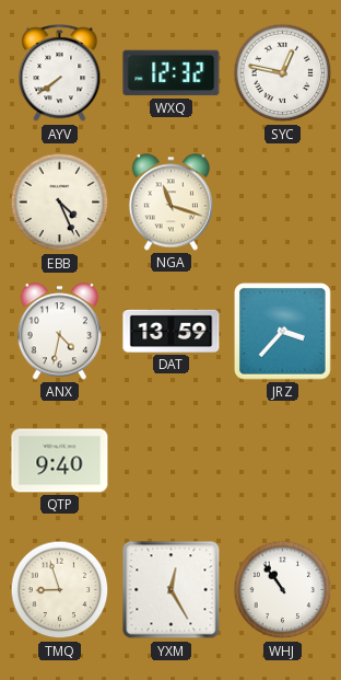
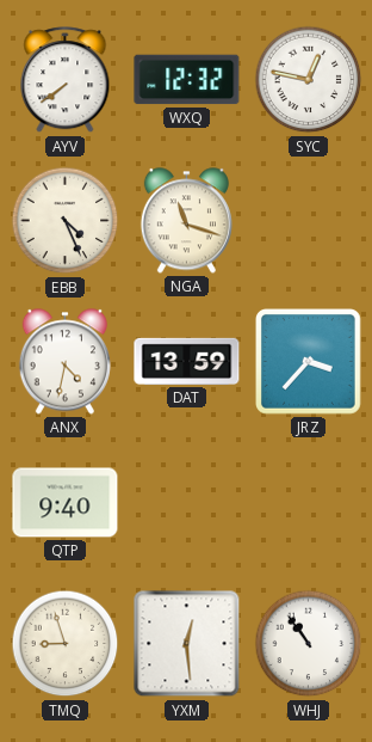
YXM: 12:25 -> 12:29
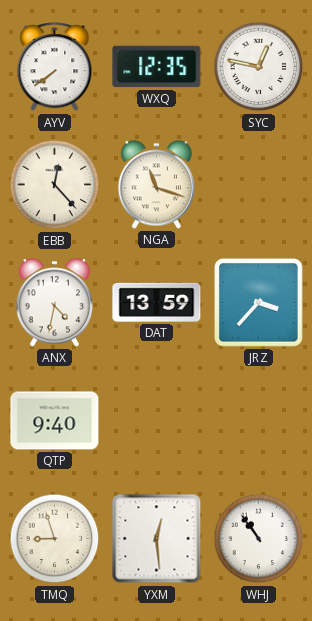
WXQ: 12:32 -> 12:35
EBB: 4:26 -> 12:23
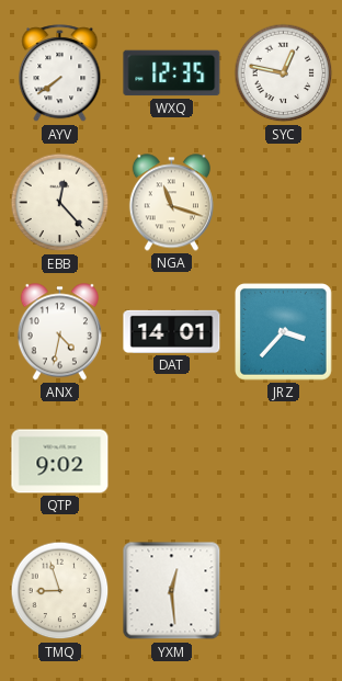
DAT: 13:59 -> 14:01
QTP: 9:40 -> 9:02
WHJ: 10:54 -> none
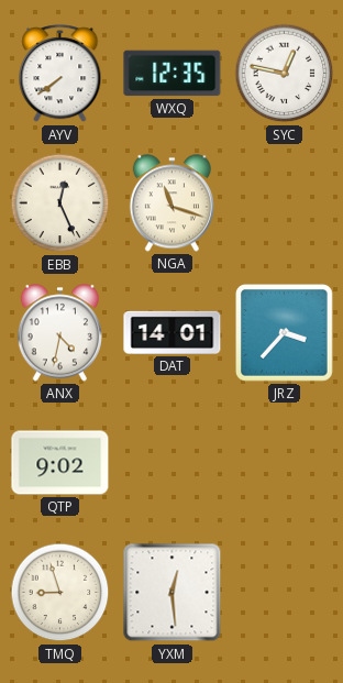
EBB: 12:23 -> 12:26
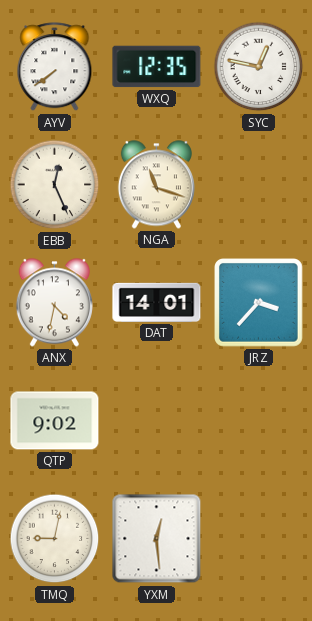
TMQ: 8:57 -> 9:02
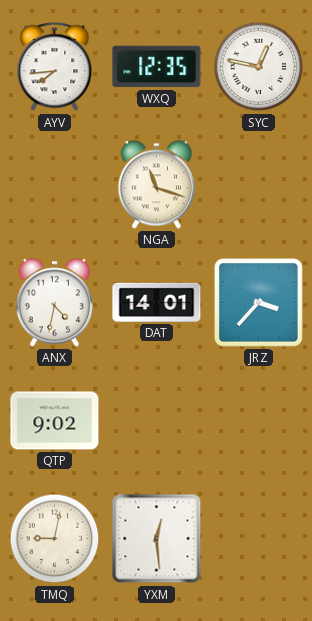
AYV: 7:39 -> 7:44
EBB: 12:26 -> none
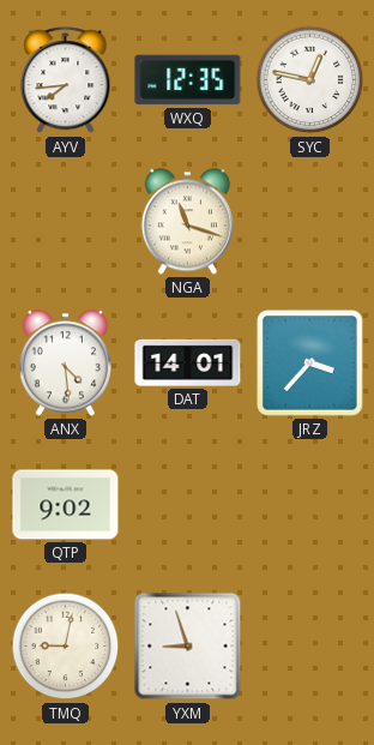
ANX: 4:32 -> 4:29
YXM: 12:29 -> 8:57
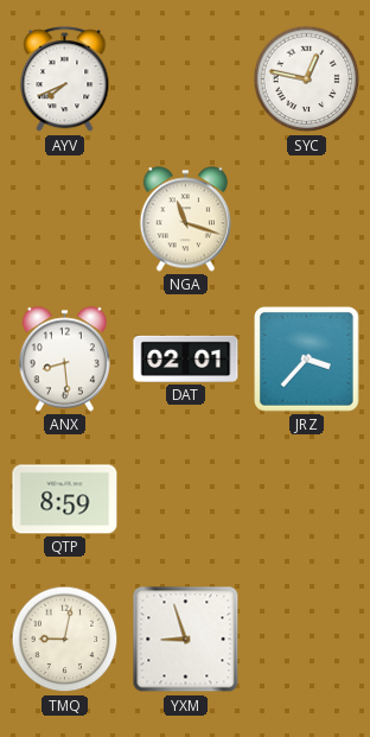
AYV: 7:44 -> 7:41
WXQ: 12:35 -> none
ANX: 4:29 -> 8:29
DAT: 14:01 -> 02:01
QTP: 9:02 -> 8:59
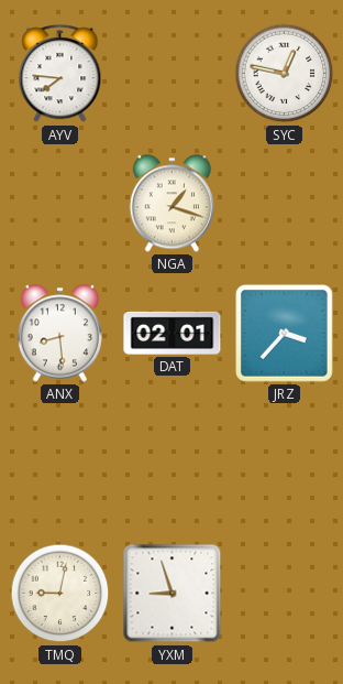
AYV: 7:41 -> 7:46
NGA: 11:18 -> 1:18
QTP: 8:59 -> none
